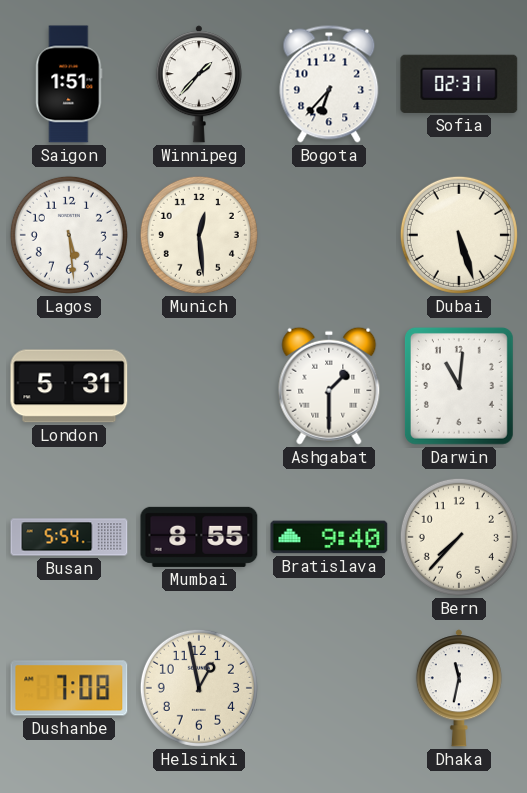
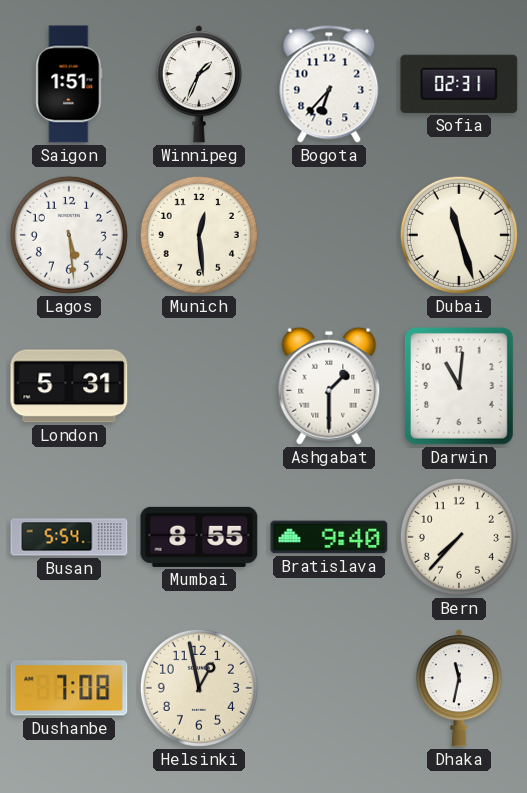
Winnipeg: 1:37 -> 1:34
Dubai: 5:27 -> 11:27
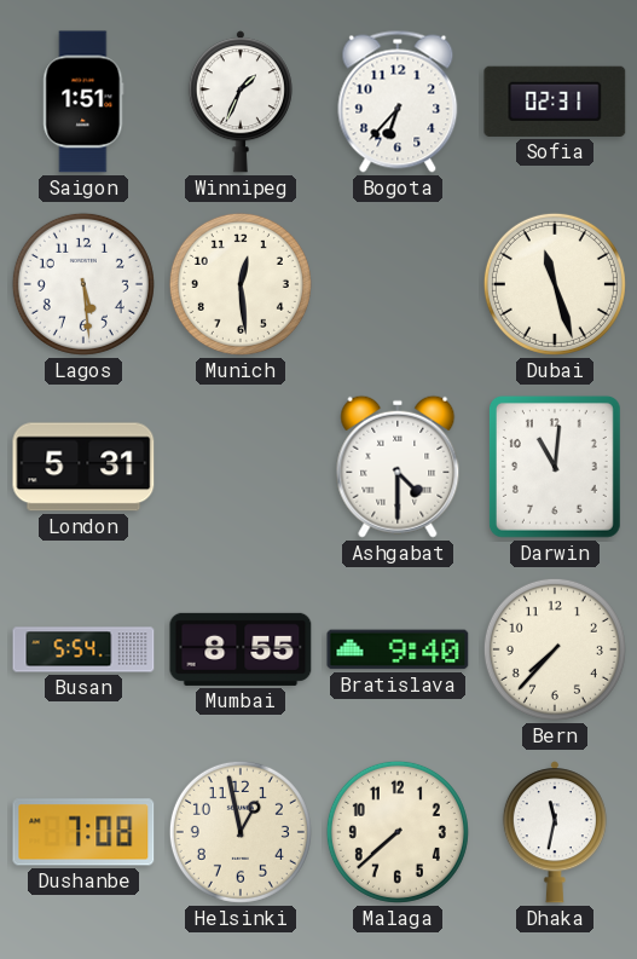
Ashgabat: 1:30 -> 4:30
Malaga: none -> 7:38
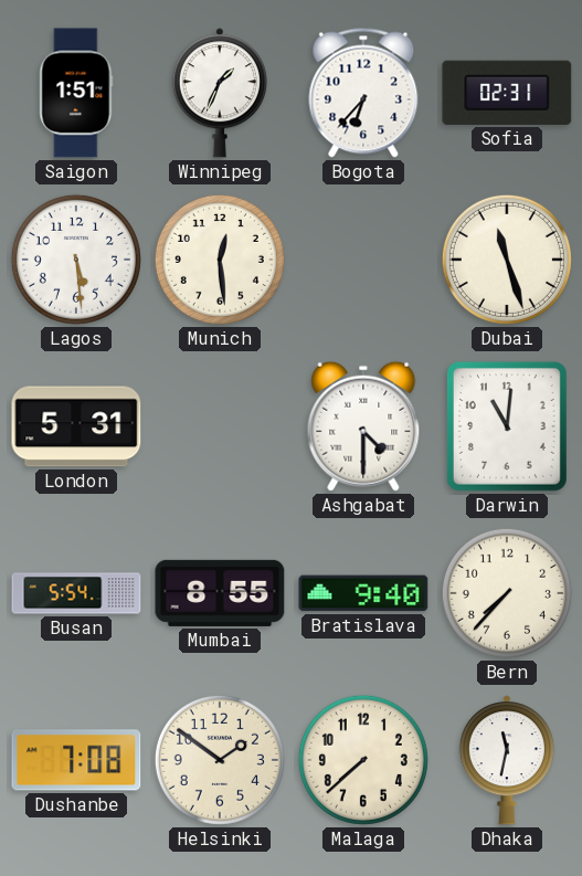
Helsinki: 12:58 -> 1:51
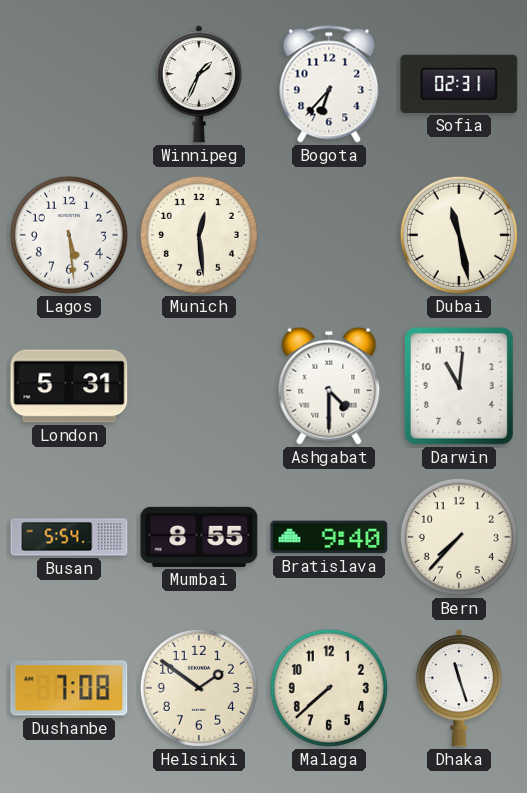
Saigon: 1:51 -> none
Dubai: 11:27 -> 11:28
Dhaka: 11:32 -> 11:27
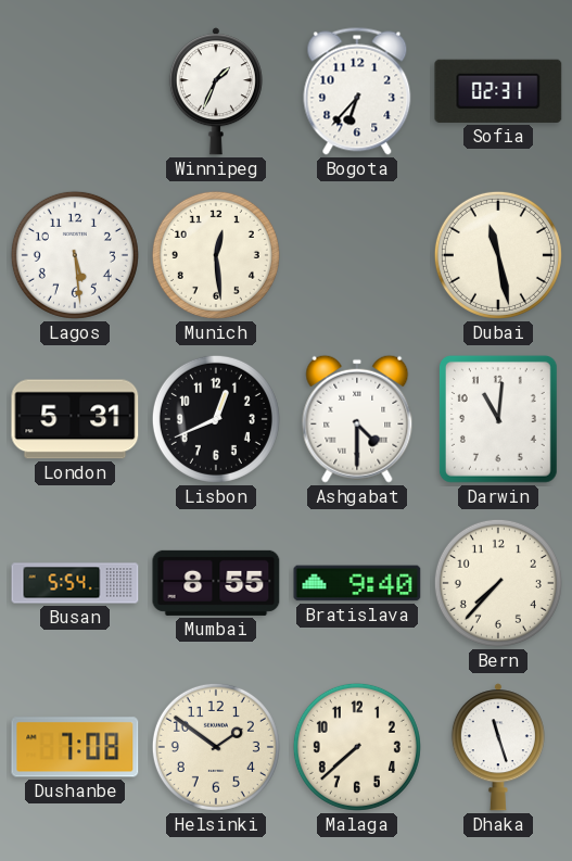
Lisbon: none -> 12:41
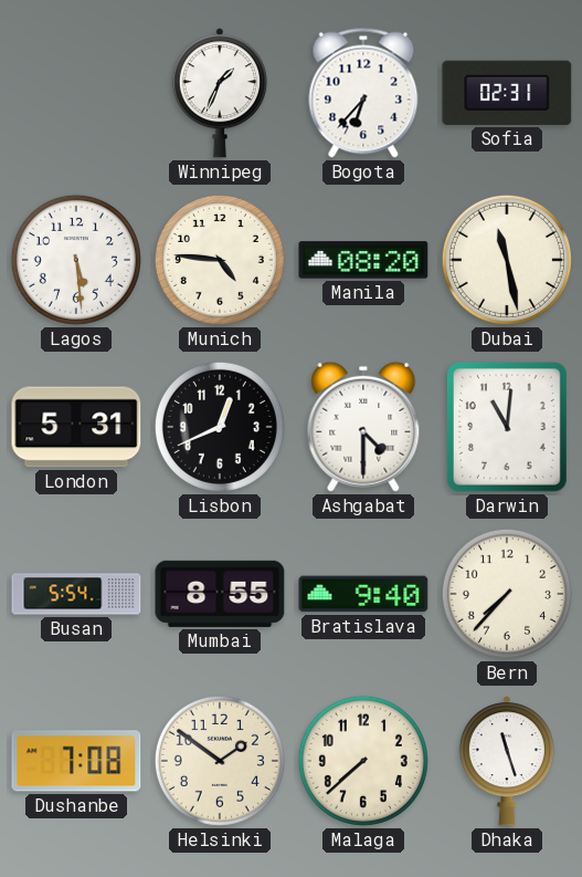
Munich: 12:29 -> 4:46
Manila: none -> 08:20
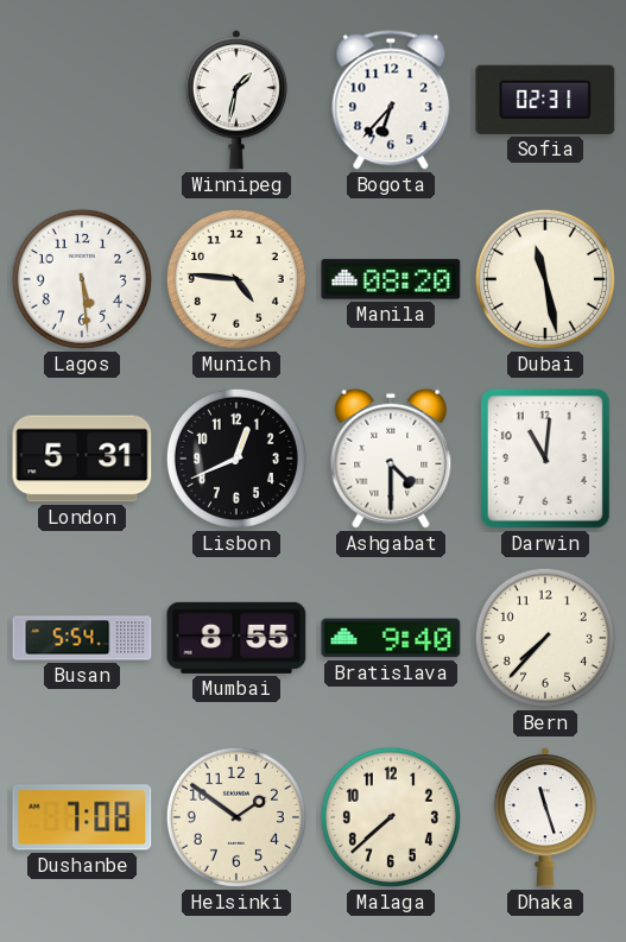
Winnipeg: 1:34 -> 1:32
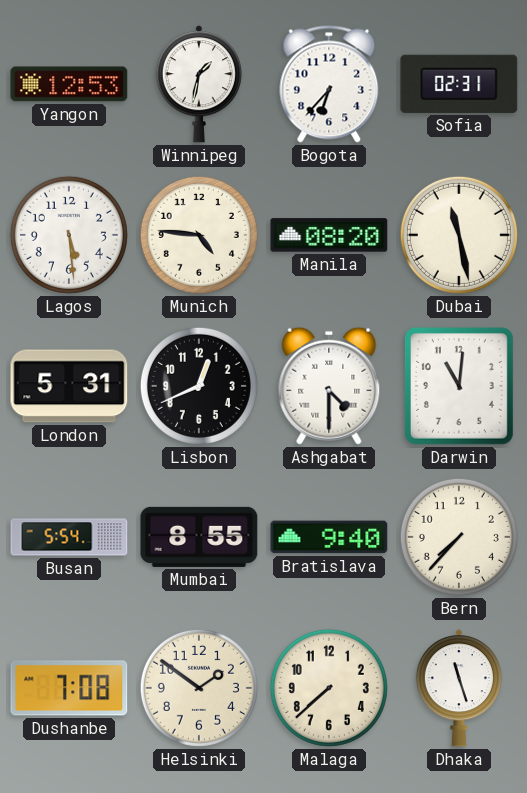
Yangon: none -> 12:53
